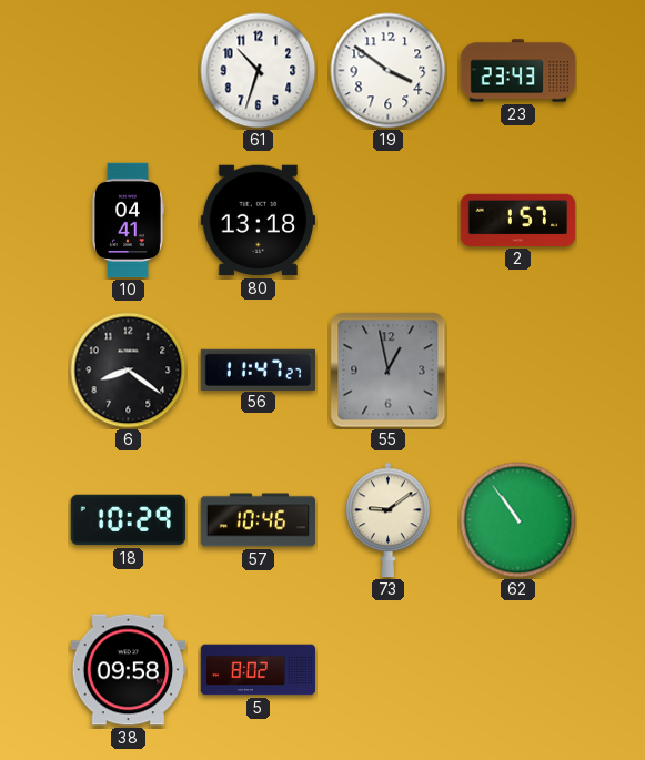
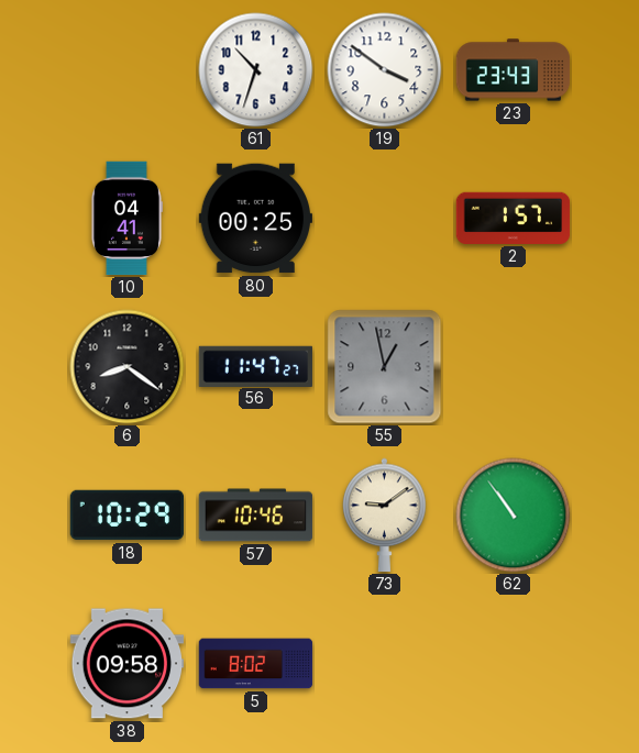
80: 13:18 -> 00:25
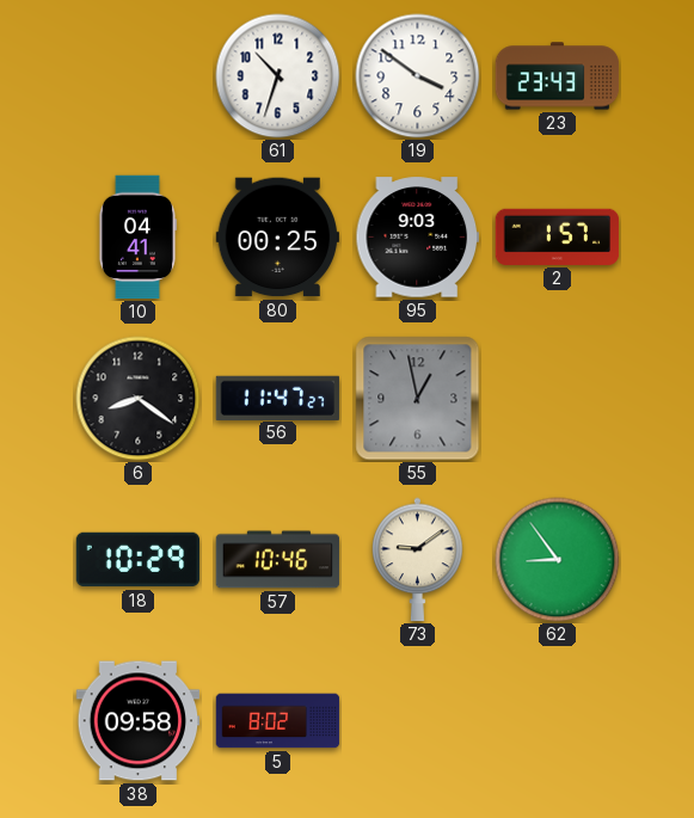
95: none -> 9:03
62: 10:54 -> 8:54
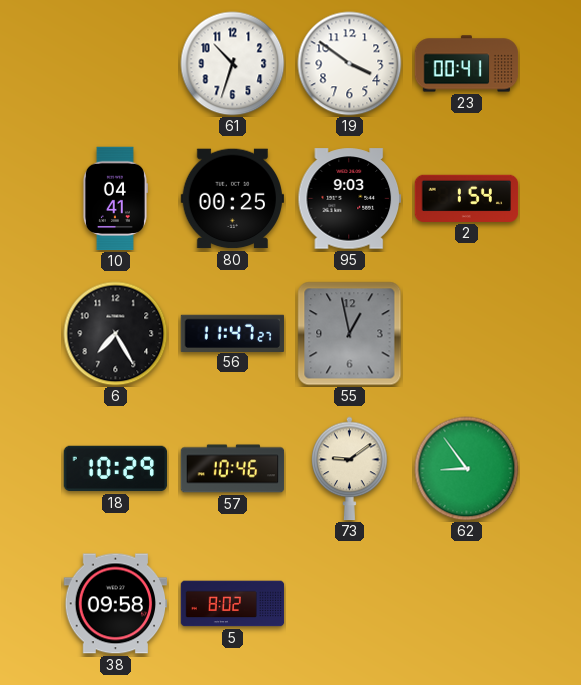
23: 23:43 -> 00:41
2: 1:57 -> 1:54
6: 8:21 -> 7:25
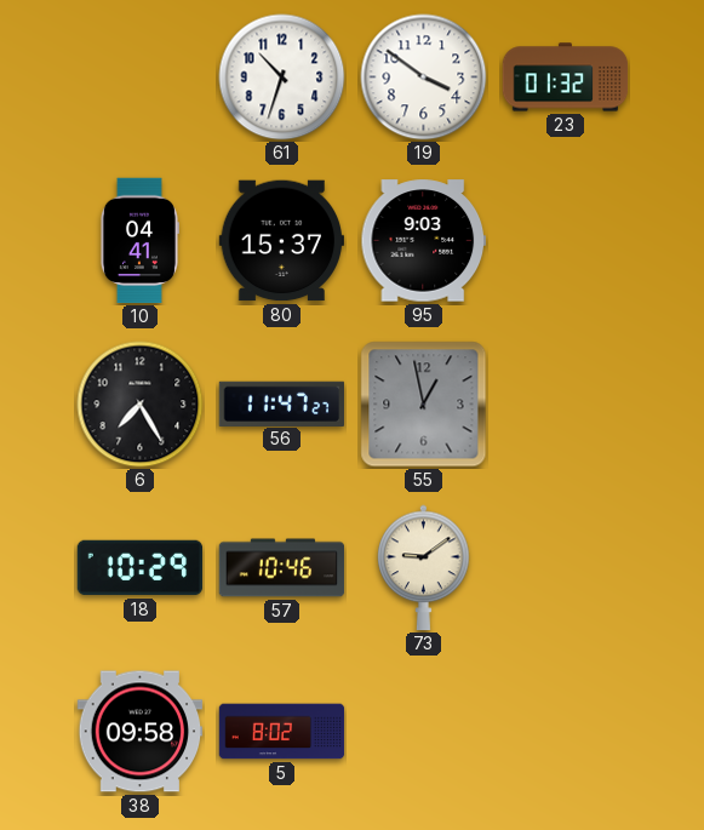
23: 00:41 -> 01:32
80: 00:25 -> 15:37
2: 1:54 -> none
62: 8:54 -> none
